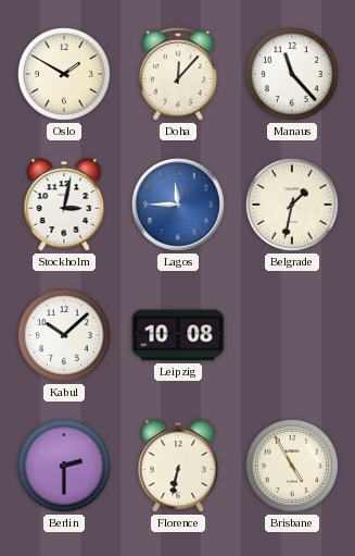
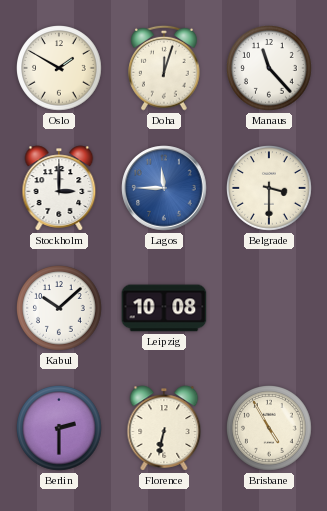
Doha: 12:07 -> 12:03
Stockholm: 3:02 -> 3:00
Belgrade: 1:32 -> 3:30
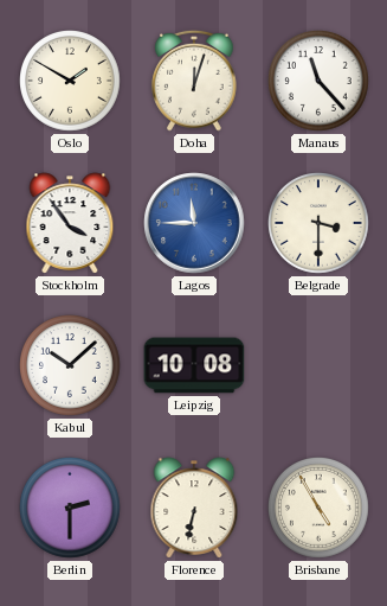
Stockholm: 3:00 -> 3:54
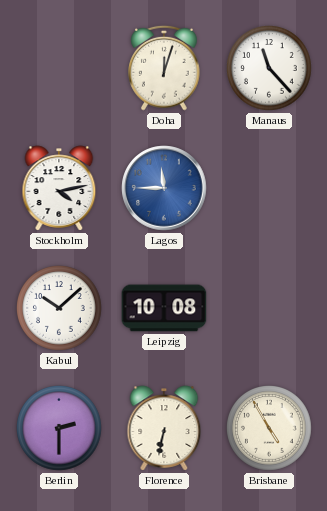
Oslo: 1:50 -> none
Stockholm: 3:54 -> 4:13
Belgrade: 3:30 -> none
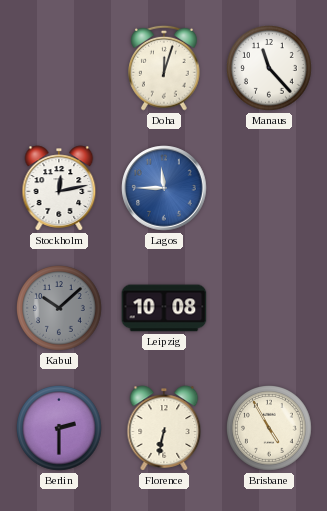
Stockholm: 4:13 -> 12:13
Kabul dial: white -> grey
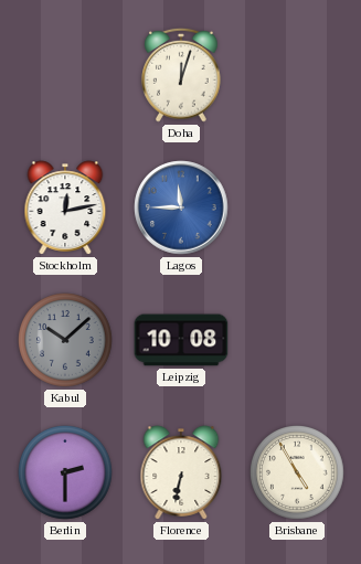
Manaus: 11:23 -> none
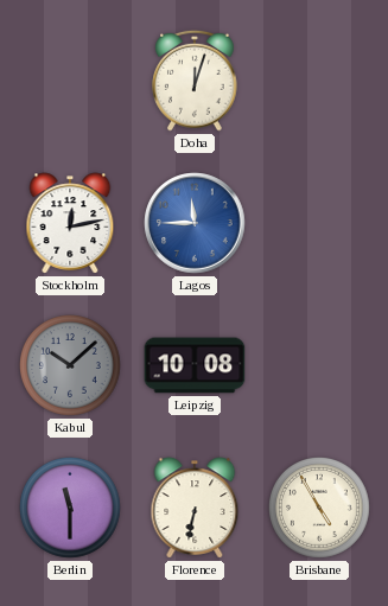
Berlin: 2:30 -> 11:30
